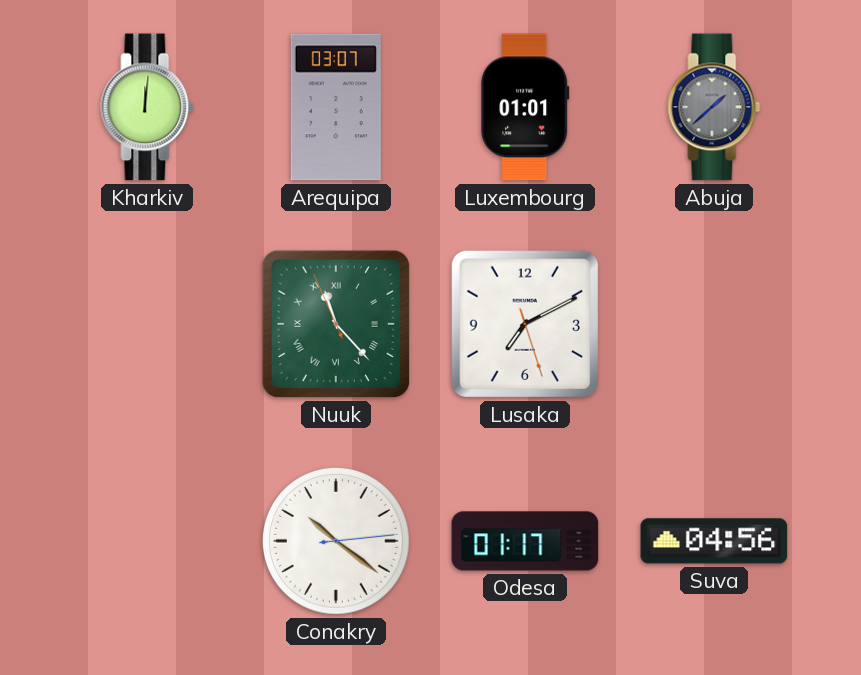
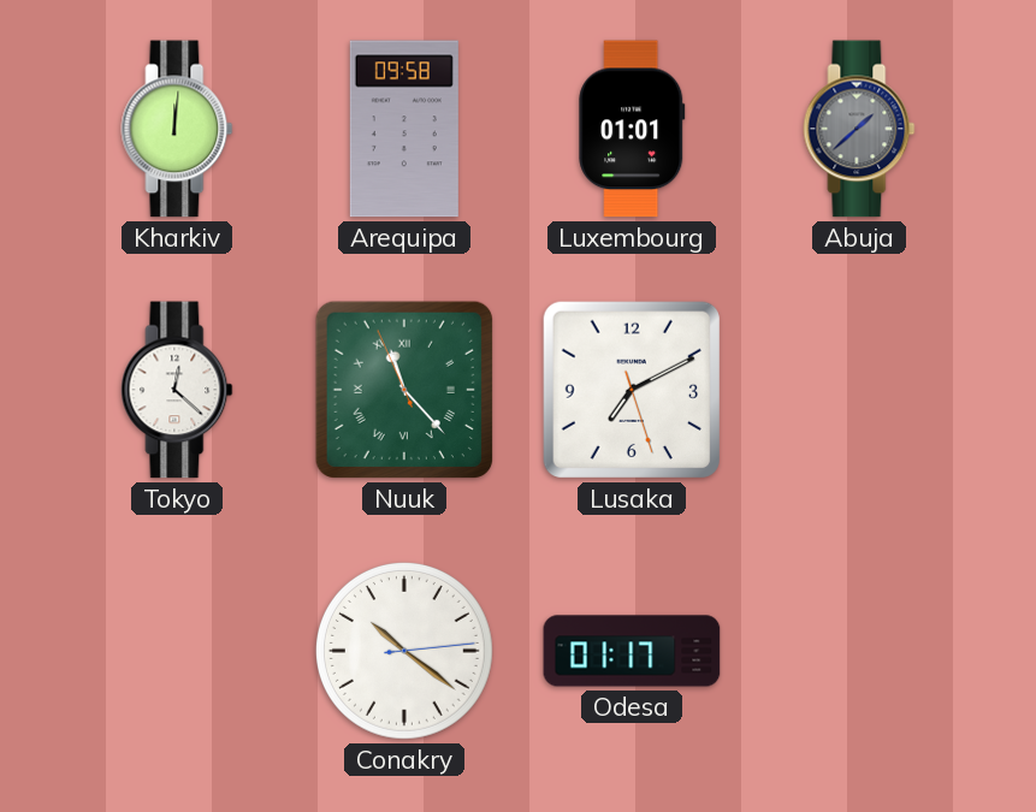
Arequipa: 03:07 -> 09:58
Tokyo: none -> 12:22
Suva: 04:56 -> none
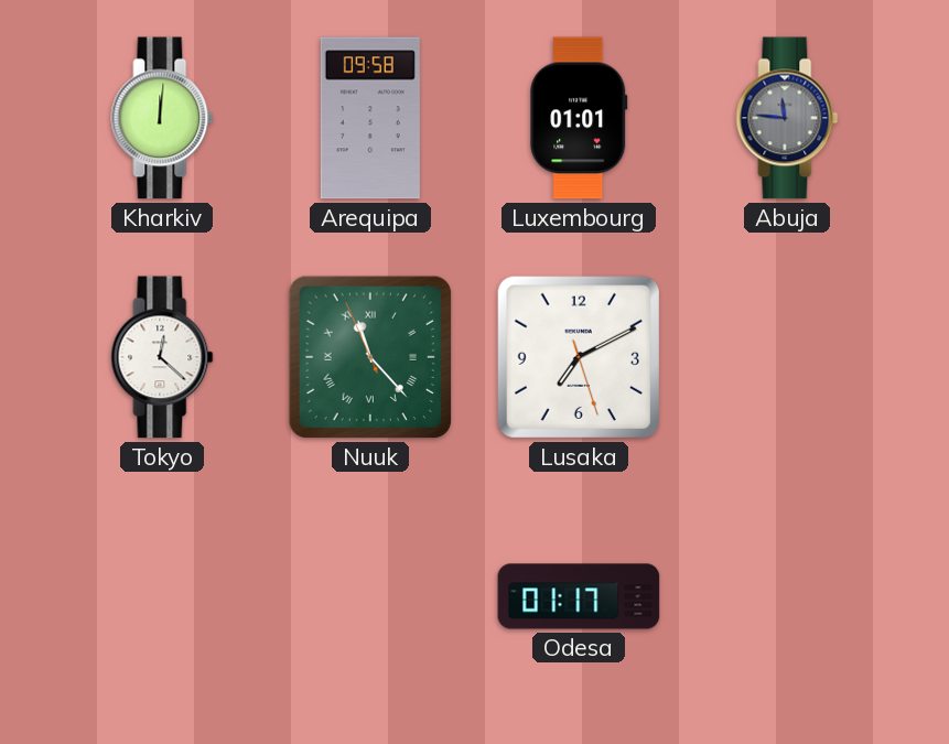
Abuja: 1:38 -> 11:46
Conakry: 10:21 -> none
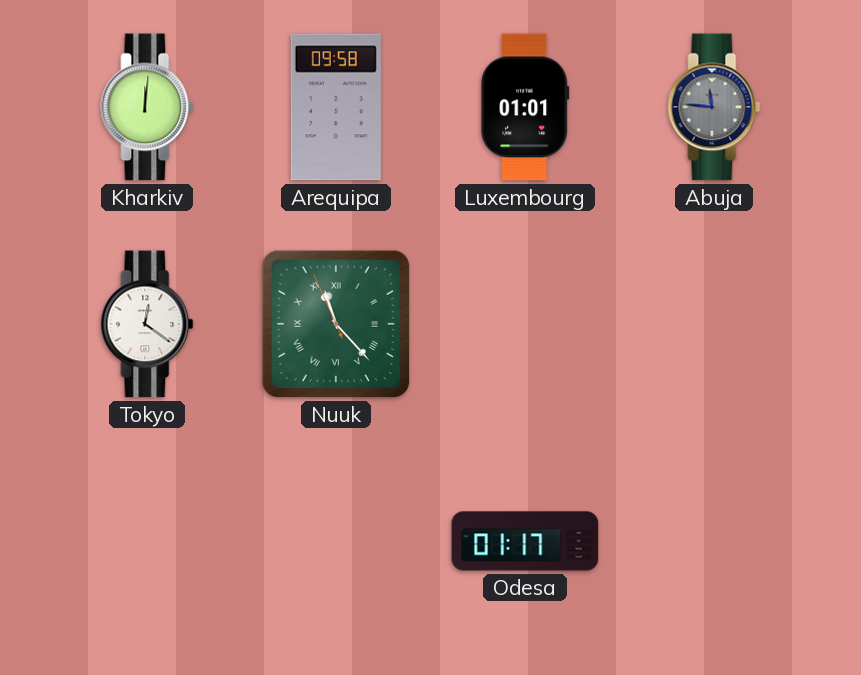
Tokyo: 12:22 -> 12:21
Lusaka: 7:10 -> none
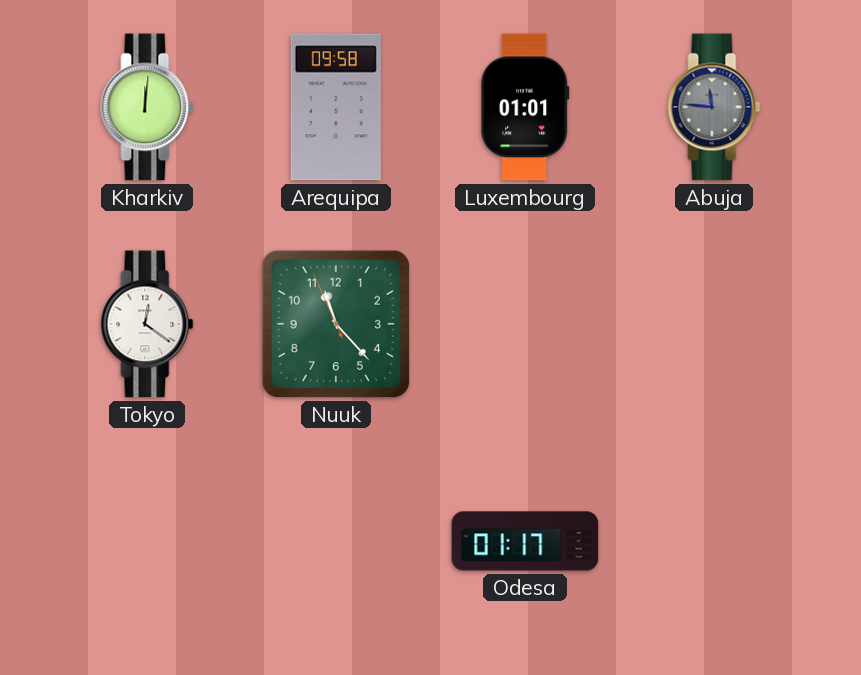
Nuuk numerals: Roman -> Arabic
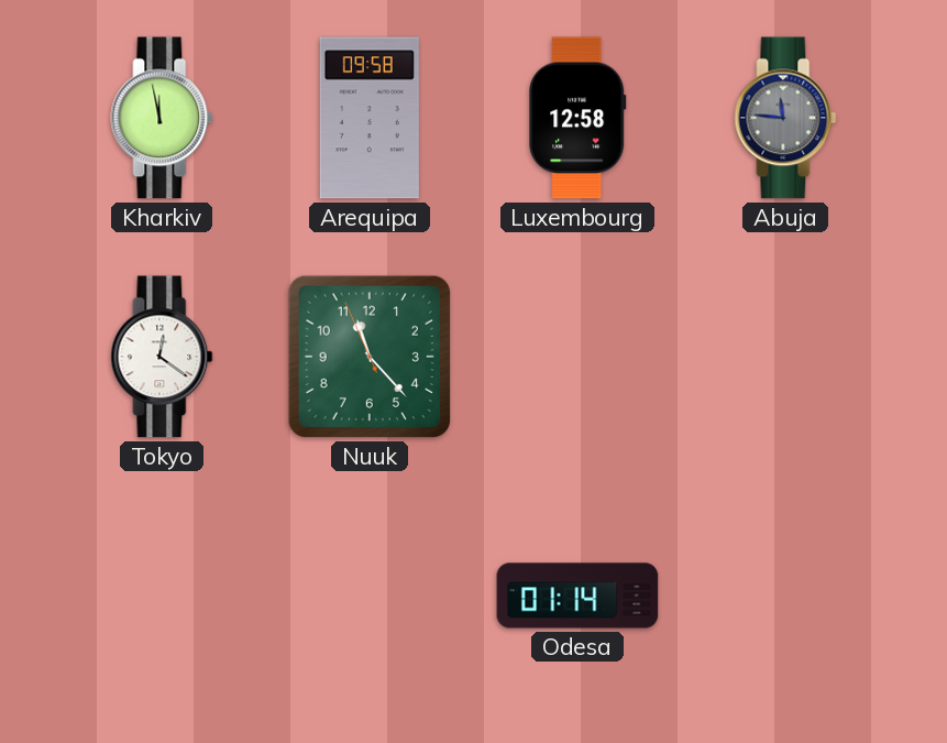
Kharkiv: 12:01 -> 11:58
Luxembourg: 01:01 -> 12:58
Odesa: 01:17 -> 01:14
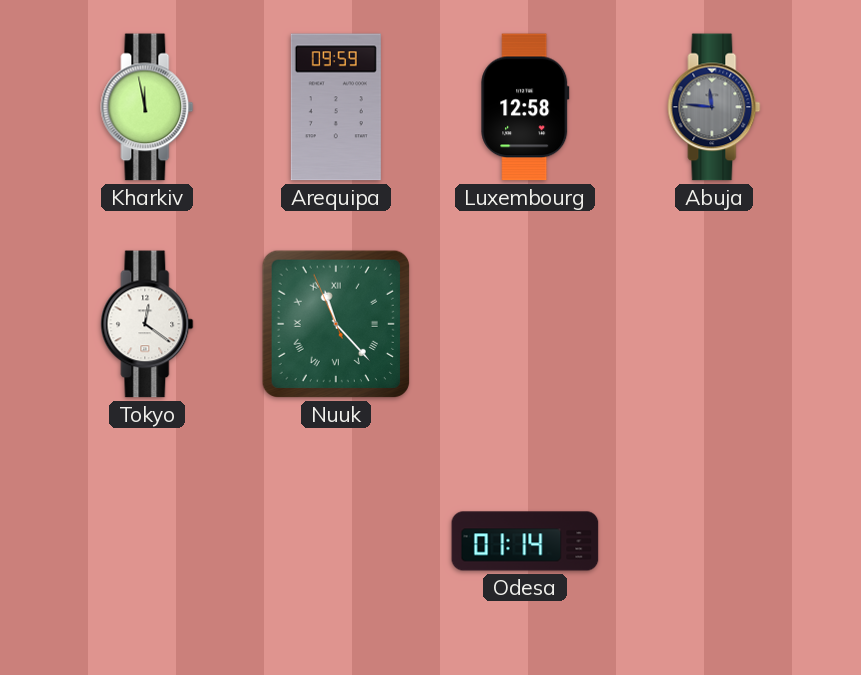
Arequipa: 09:58 -> 09:59
Nuuk numerals: Arabic -> Roman
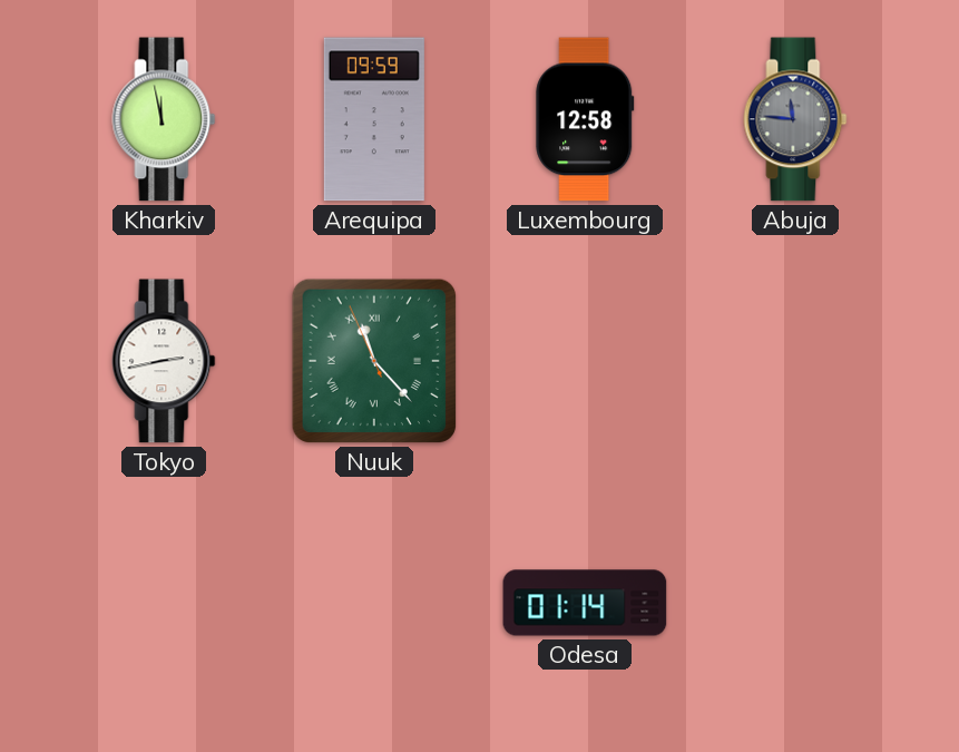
Tokyo: 12:21 -> 2:43
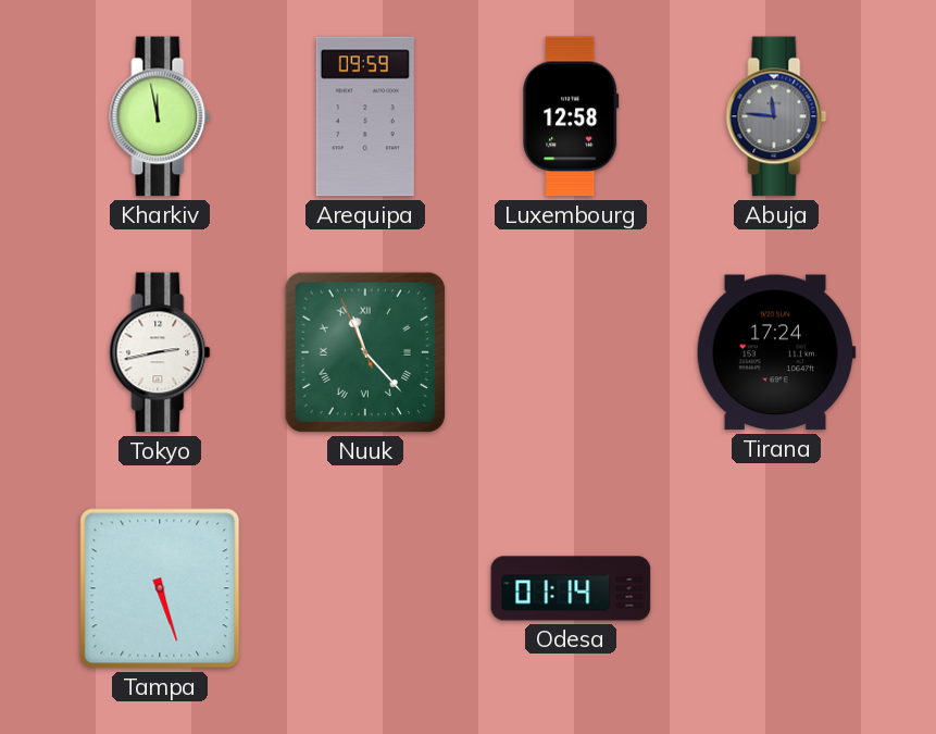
Tirana: none -> 17:24
Tampa: none -> 5:27
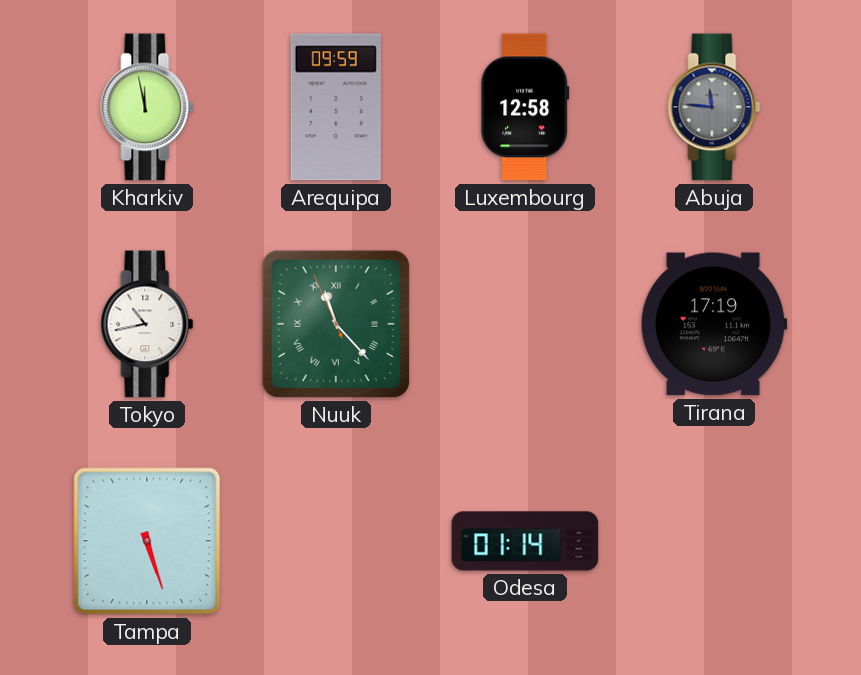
Tokyo: 2:43 -> 10:43
Tirana: 17:24 -> 17:19
